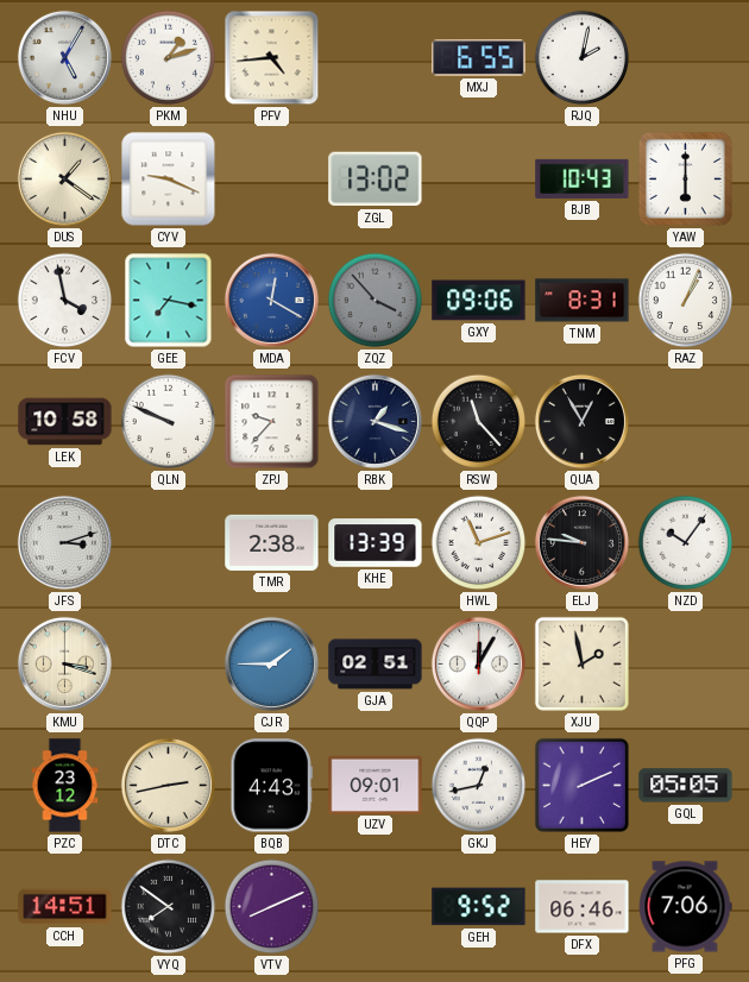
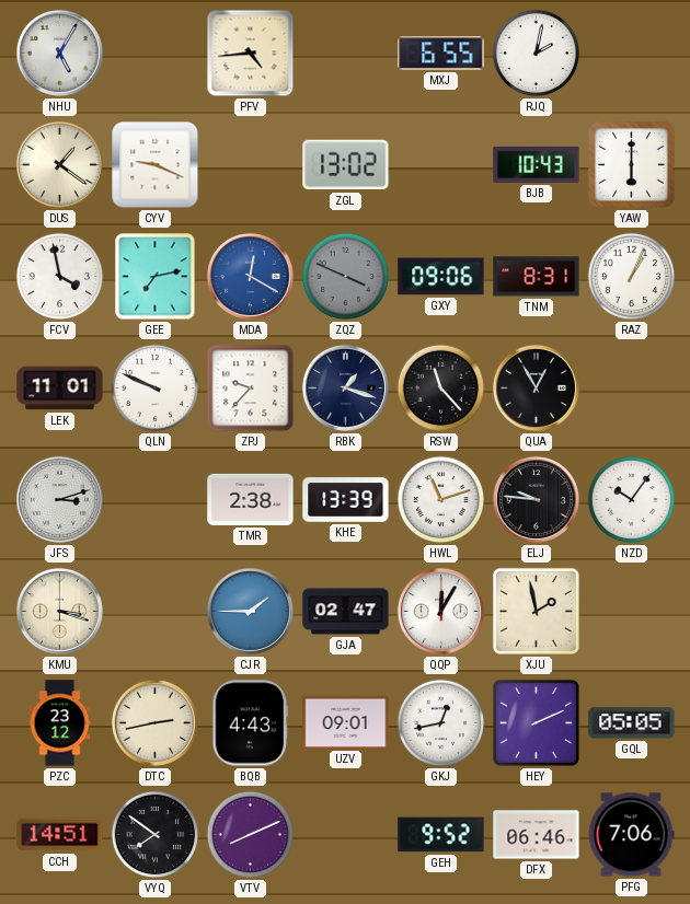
PKM: 1:12 -> none
GEE: 7:17 -> 7:13
ZQZ: 3:53 -> 3:49
LEK: 10:58 -> 11:01
GJA: 02:51 -> 02:47
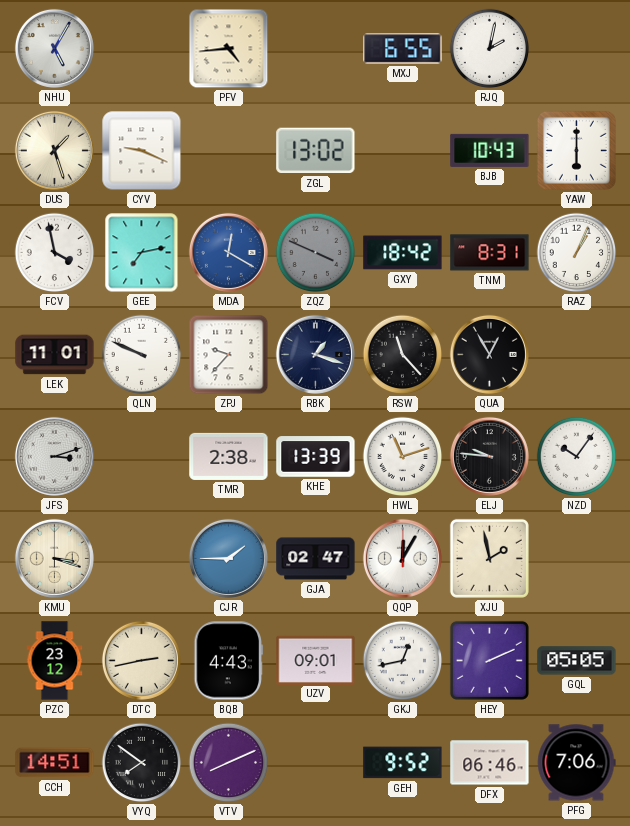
DUS: 1:21 -> 1:27
GXY: 09:06 -> 18:42
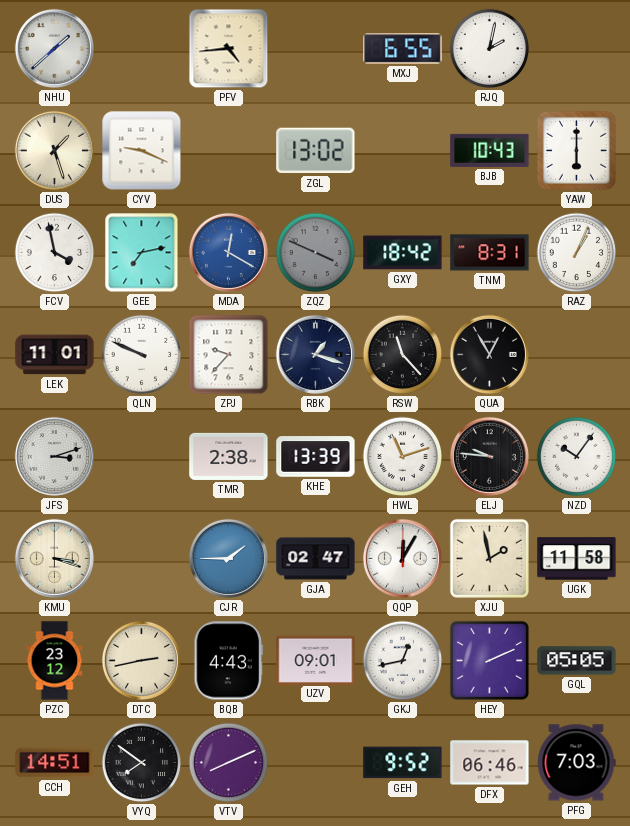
NHU: 5:05 -> 1:38
UGK: none -> 11:58
PFG: 7:06 -> 7:03
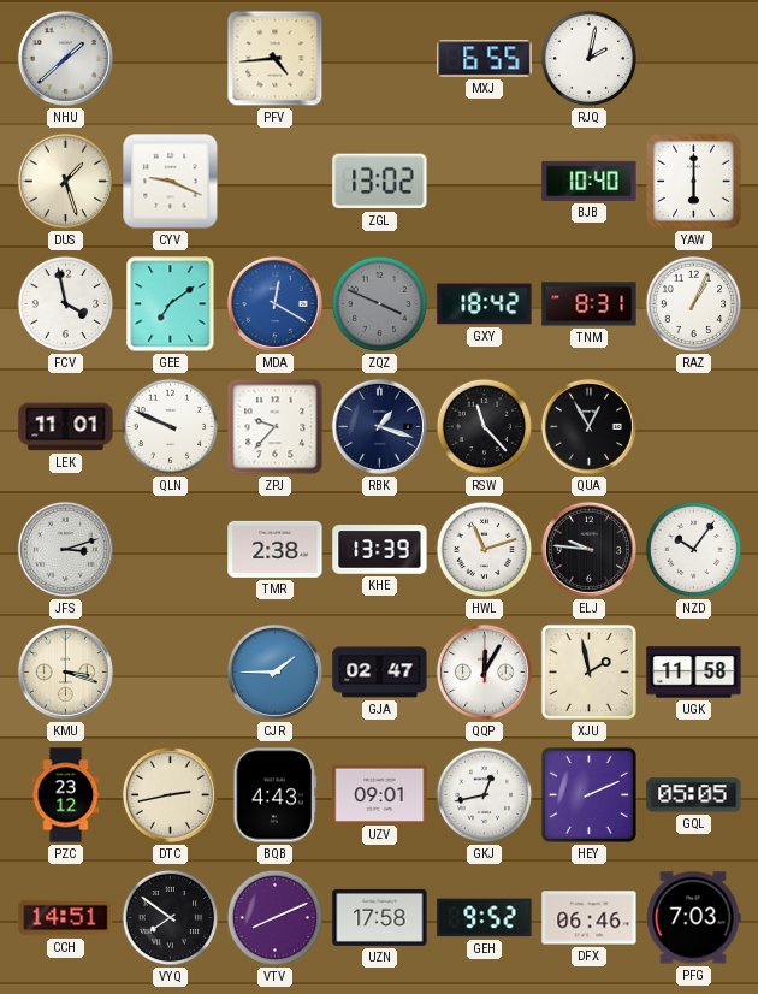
BJB: 10:43 -> 10:40
GEE: 7:13 -> 7:09
UZN: none -> 17:58
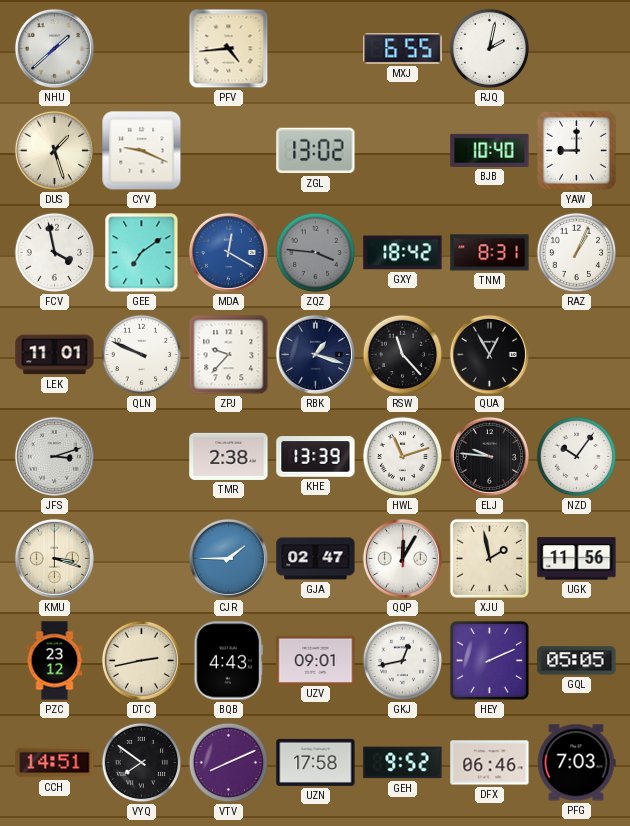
YAW: 6:00 -> 9:00
ZQZ: 3:49 -> 3:46
UGK: 11:58 -> 11:56
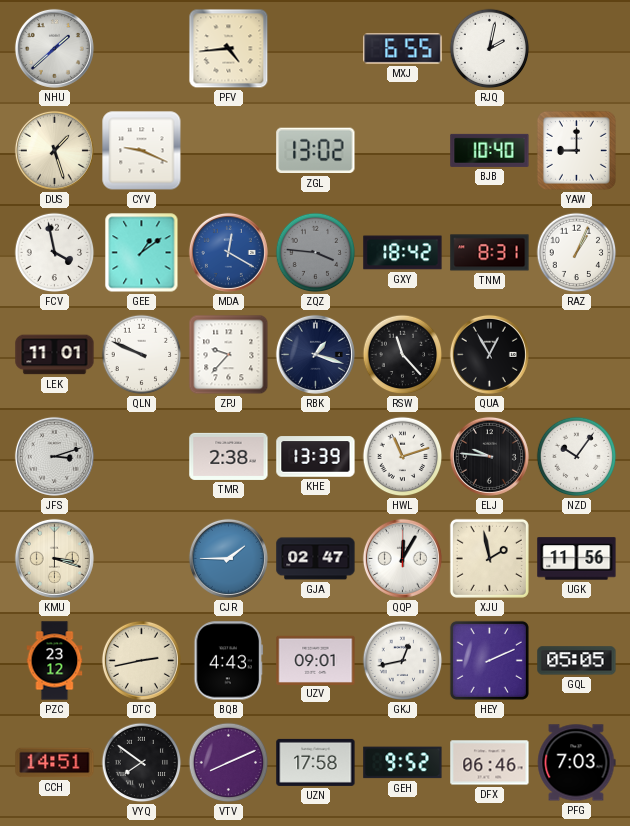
GEE: 7:09 -> 1:09
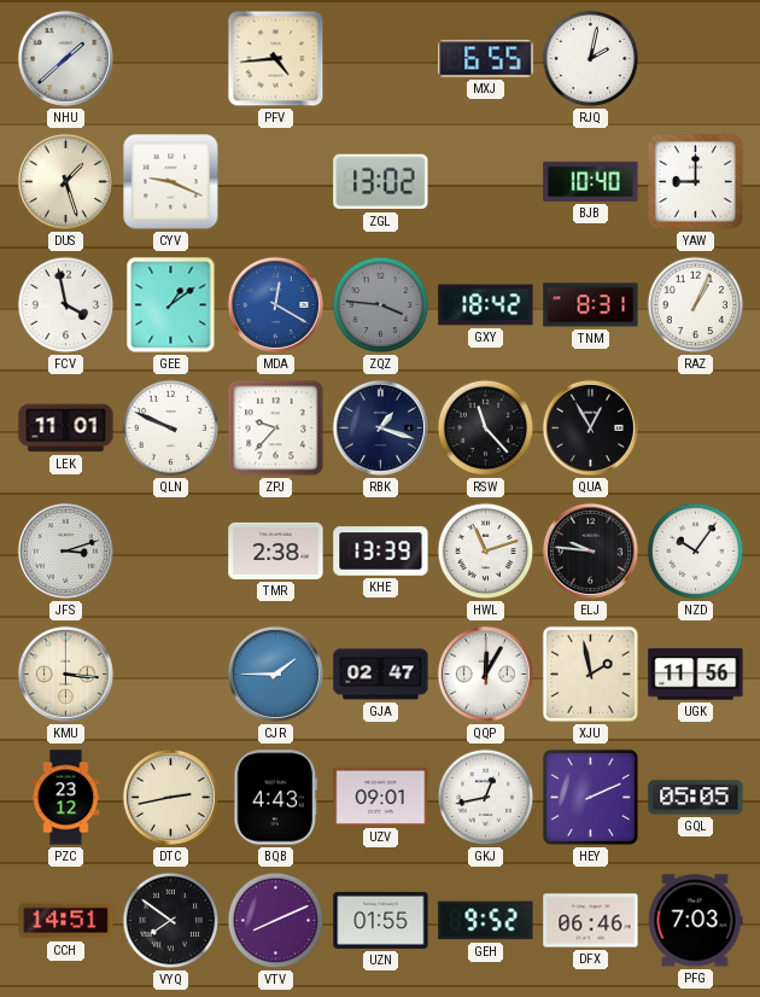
KMU: 3:18 -> 3:16
UZN: 17:58 -> 01:55
